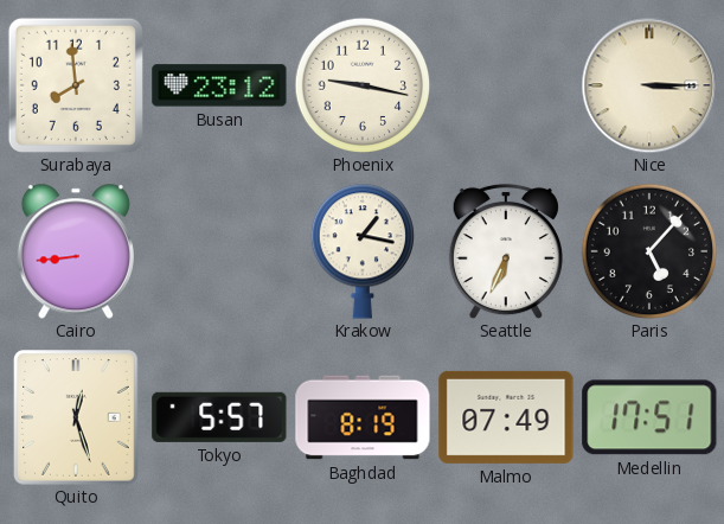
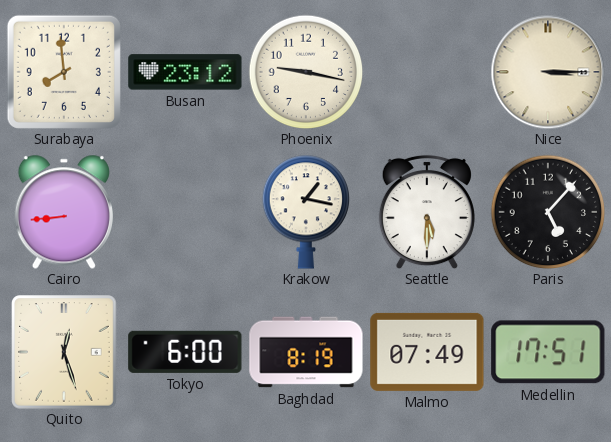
Seattle: 6:34 -> 5:30
Tokyo: 5:57 -> 6:00
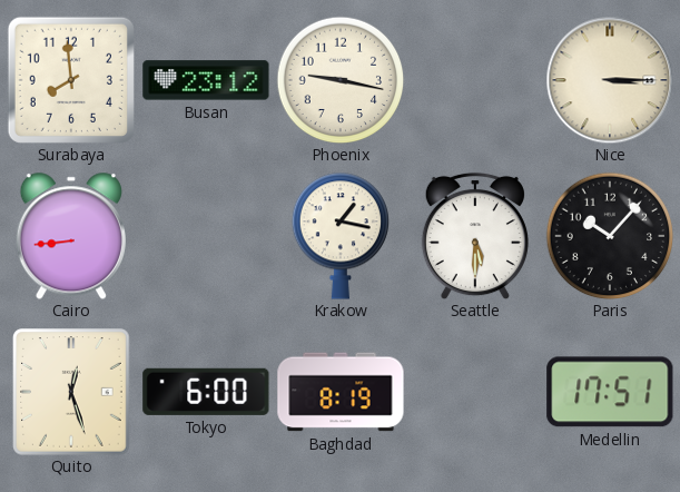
Paris: 5:07 -> 10:07
Malmo: 07:49 -> none
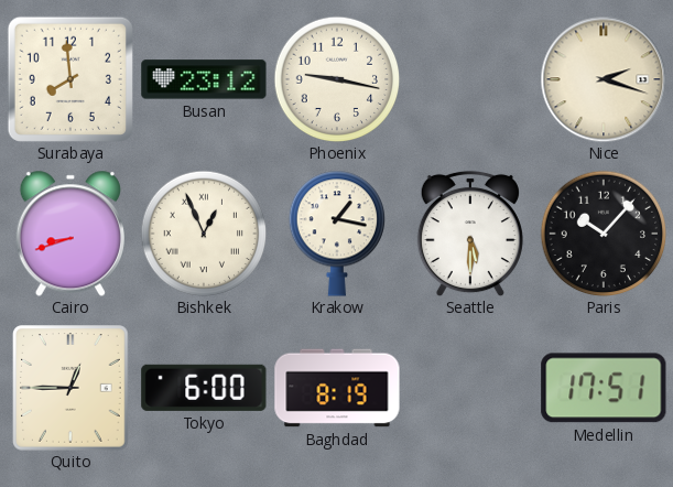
Nice: 3:15 -> 2:18
Cairo: 8:44 -> 8:42
Bishkek: none -> 12:56
Quito: 12:27 -> 12:45
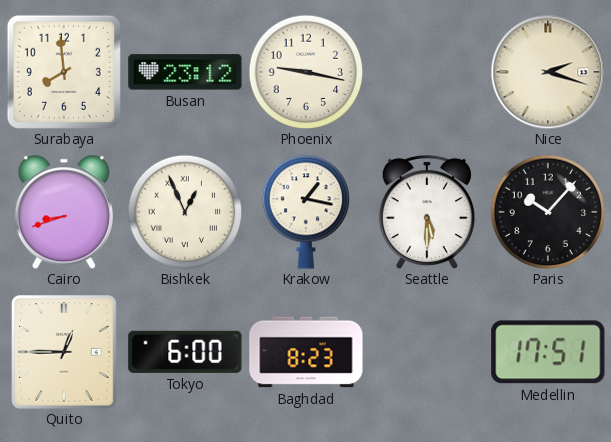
Baghdad: 8:19 -> 8:23
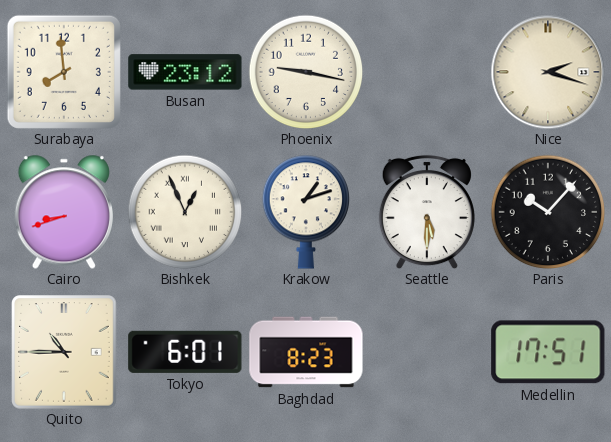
Krakow: 1:17 -> 1:12
Quito: 12:45 -> 10:45
Tokyo: 6:00 -> 6:01
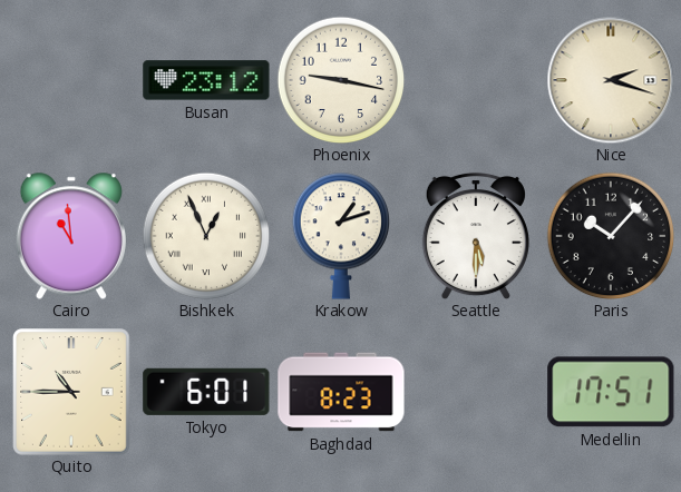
Surabaya: 7:59 -> none
Cairo: 8:42 -> 10:59
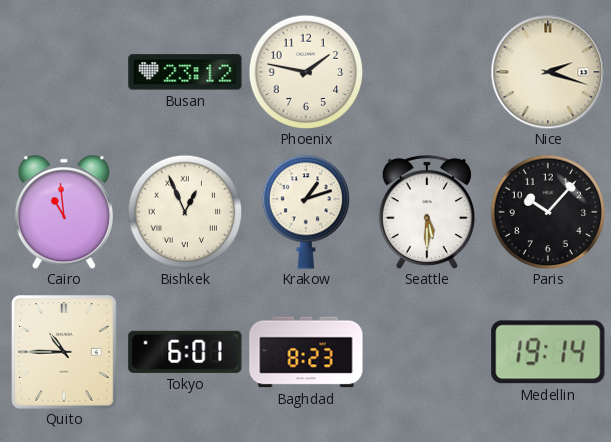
Phoenix: 9:17 -> 1:47
Medellin: 17:51 -> 19:14
